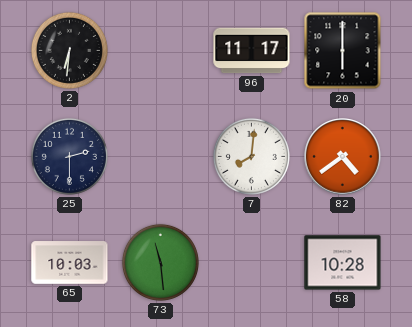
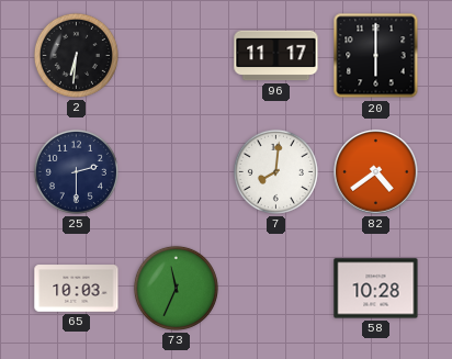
73: 11:29 -> 11:34
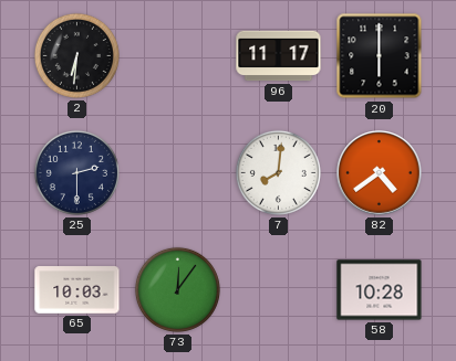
73: 11:34 -> 12:06
